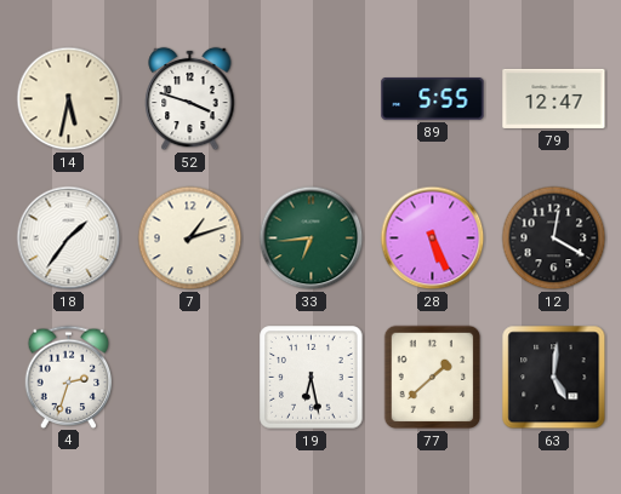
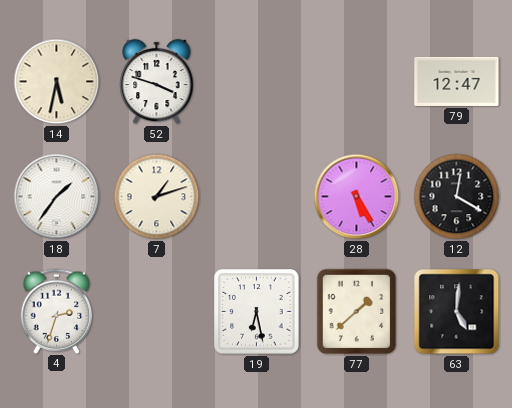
89: 5:55 -> none
33: 6:44 -> none
28: 5:26 -> 5:25
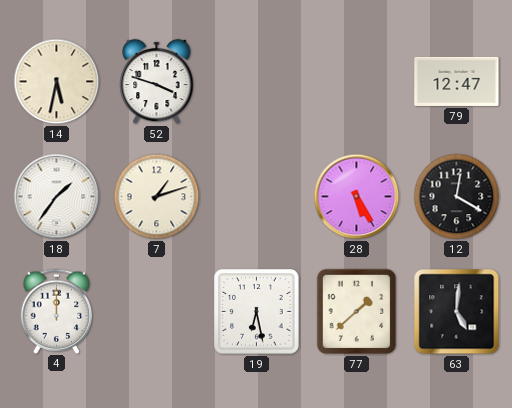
4: 2:33 -> 12:00
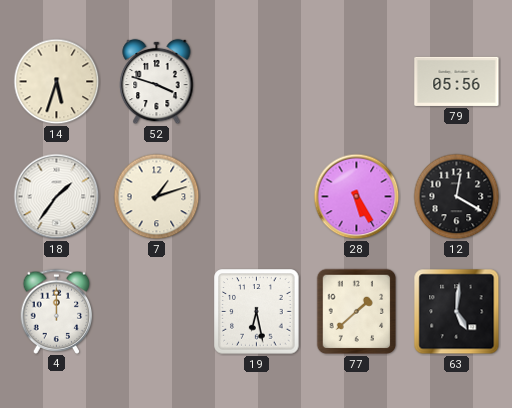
14: 5:32 -> 5:33
79: 12:47 -> 05:56
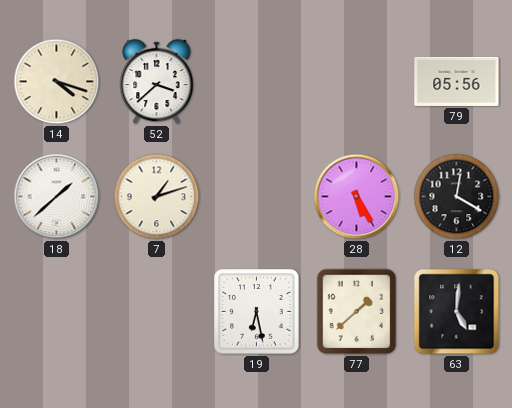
14: 5:33 -> 4:18
52: 3:48 -> 3:38
18: 1:36 -> 1:38
4: 12:00 -> none
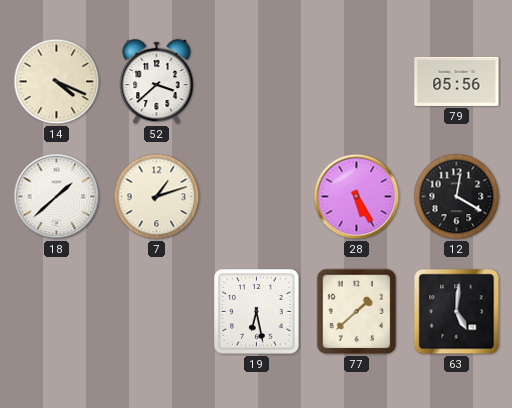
14: 4:18 -> 4:19
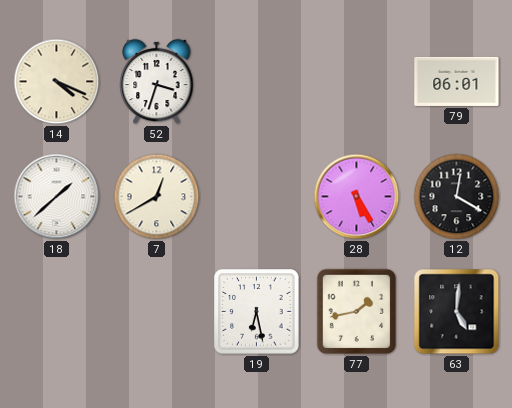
52: 3:38 -> 3:33
79: 05:56 -> 06:01
7: 1:12 -> 12:40
77: 1:38 -> 1:43
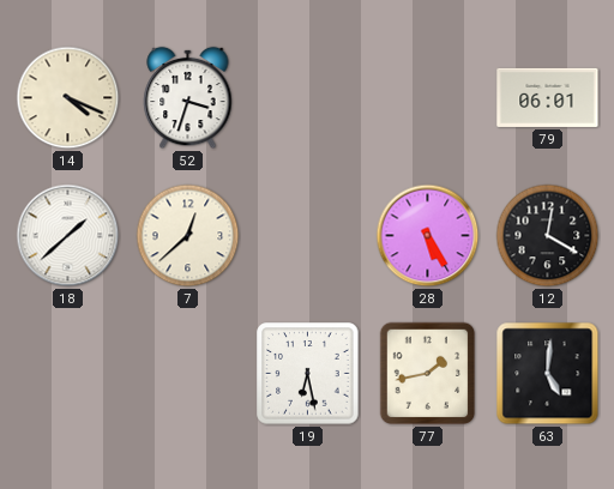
7: 12:40 -> 12:38
